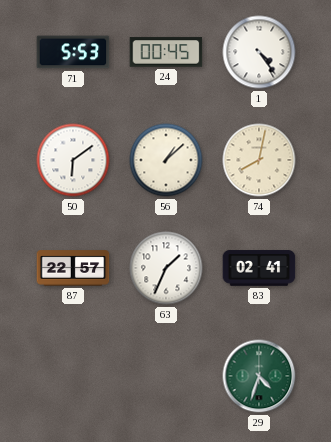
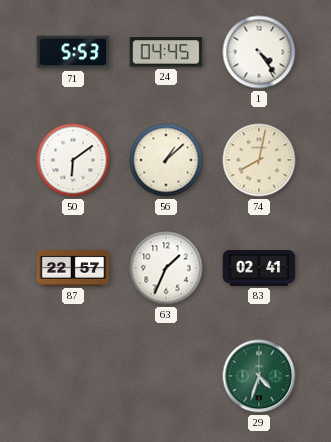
24: 00:45 -> 04:45
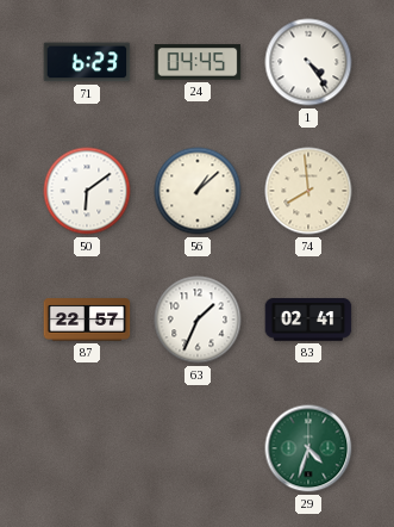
71: 5:53 -> 6:23
74: 8:02 -> 7:59
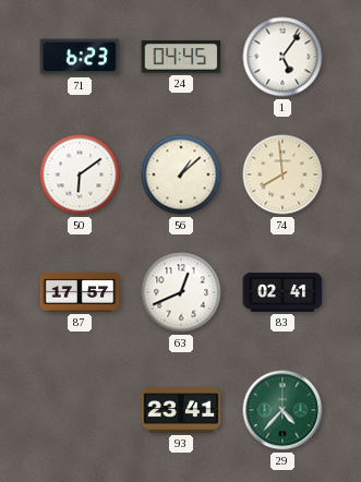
1: 4:24 -> 5:06
87: 22:57 -> 17:57
63: 1:34 -> 12:41
93: none -> 23:41
29: 4:33 -> 4:37
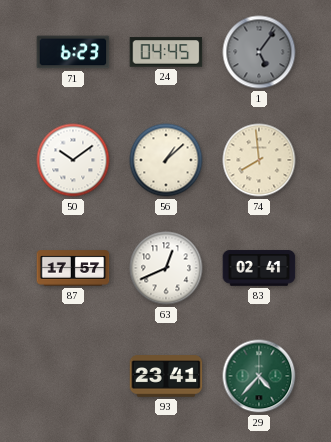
1 dial: white -> grey
50: 6:09 -> 10:09
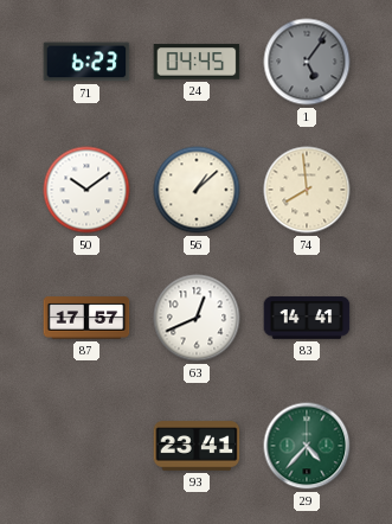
83: 02:41 -> 14:41
